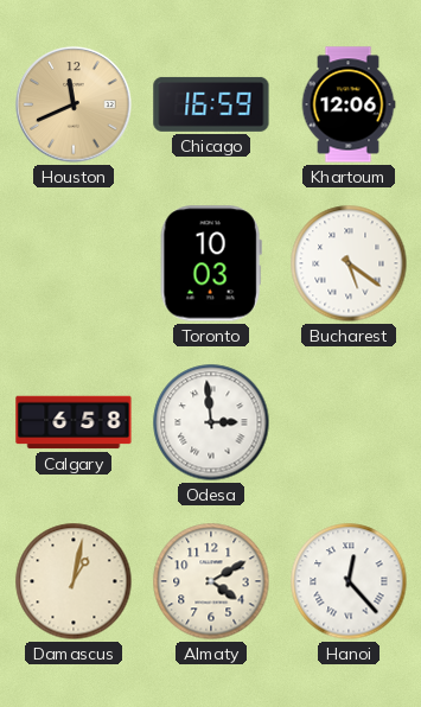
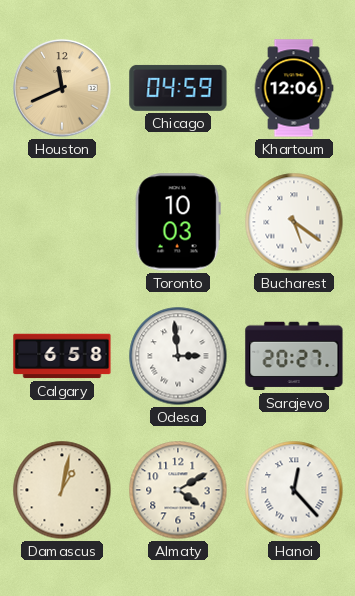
Chicago: 16:59 -> 04:59
Sarajevo: none -> 20:27
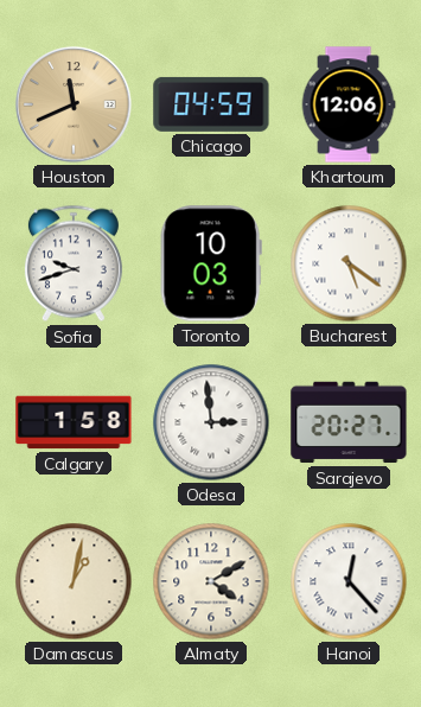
Sofia: none -> 9:42
Calgary: 6:58 -> 1:58
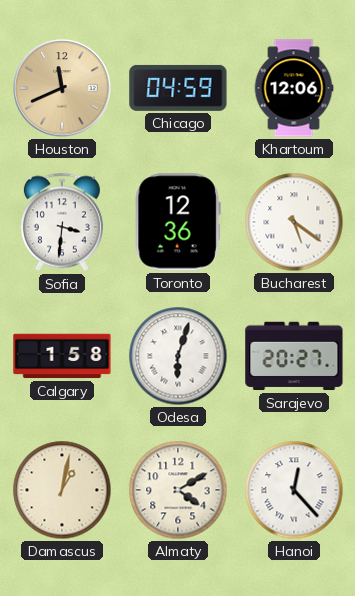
Sofia: 9:42 -> 3:31
Toronto: 10:03 -> 12:36
Odesa: 2:59 -> 6:03
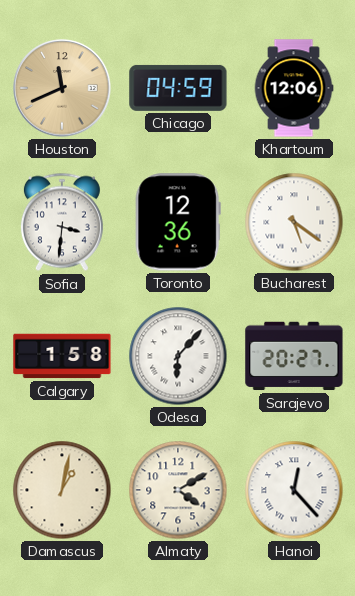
Odesa: 6:03 -> 6:07
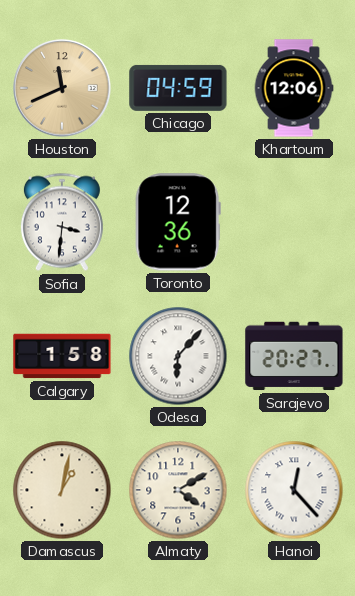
Bucharest: 5:21 -> none
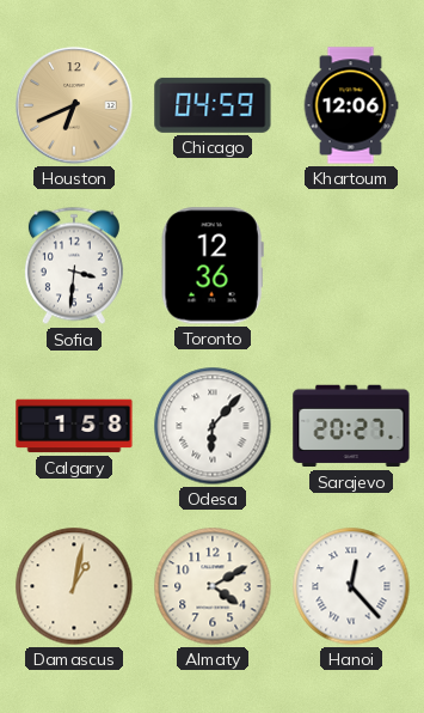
Houston: 11:41 -> 6:41
